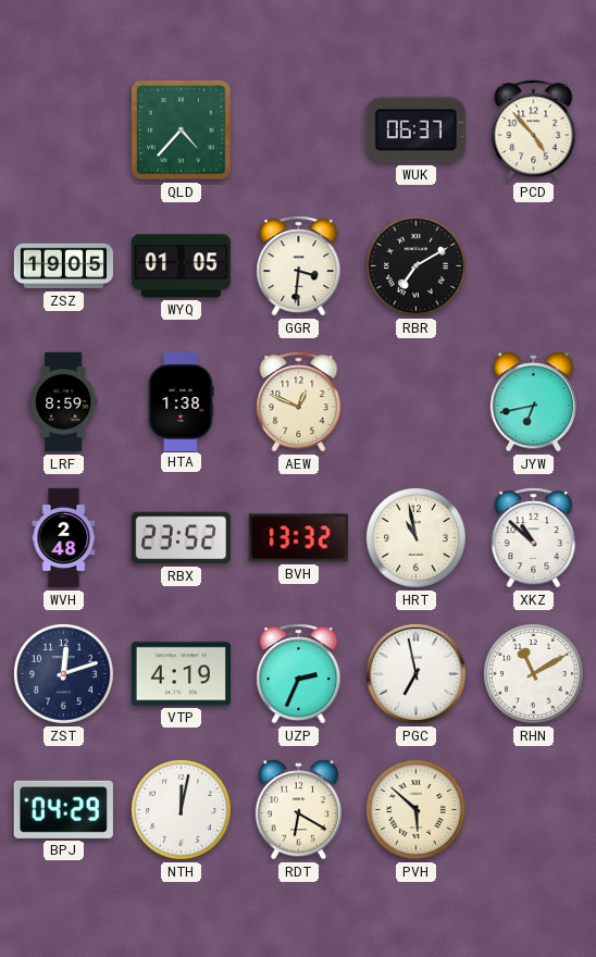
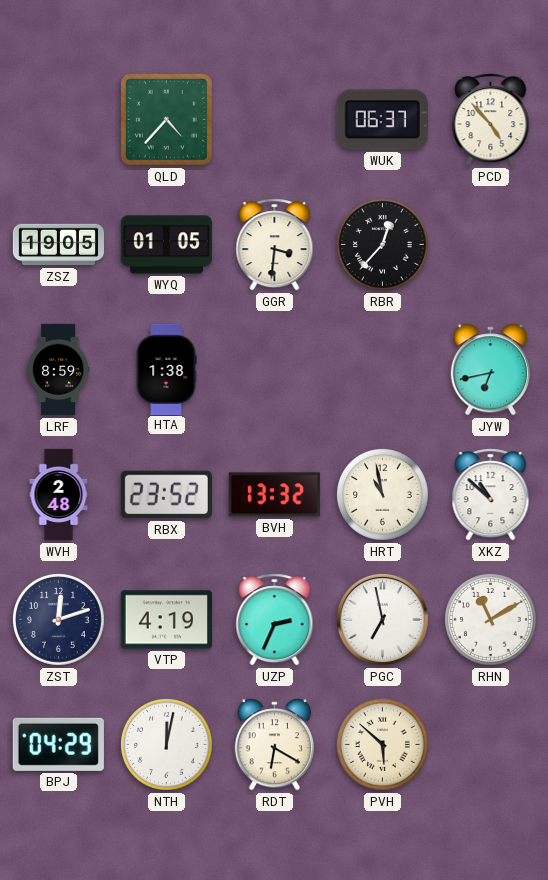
RBR: 7:10 -> 12:37
AEW: 12:49 -> none
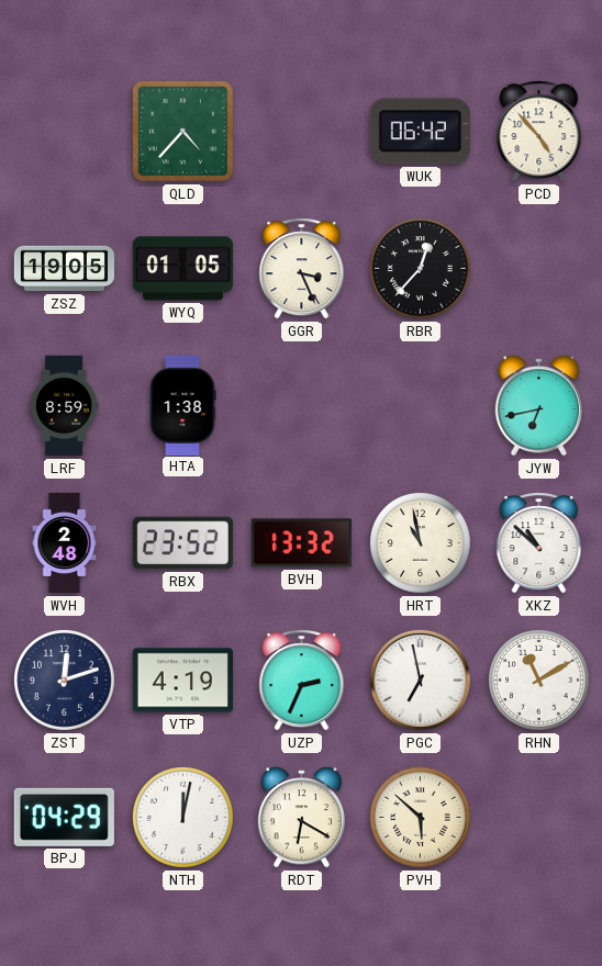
WUK: 06:37 -> 06:42
GGR: 3:31 -> 3:26
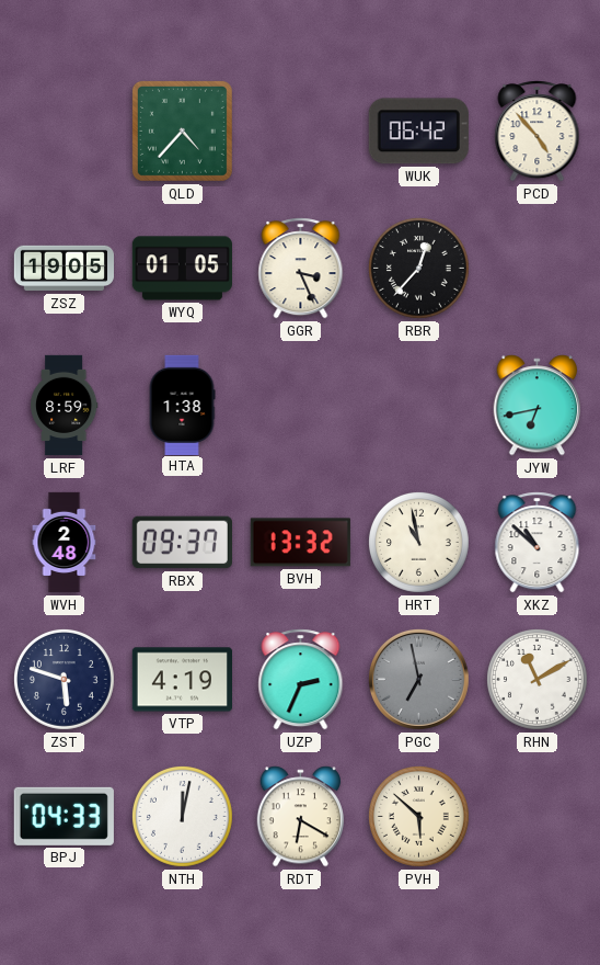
RBX: 23:52 -> 09:37
ZST: 12:12 -> 5:48
PGC dial: white -> grey
BPJ: 04:29 -> 04:33
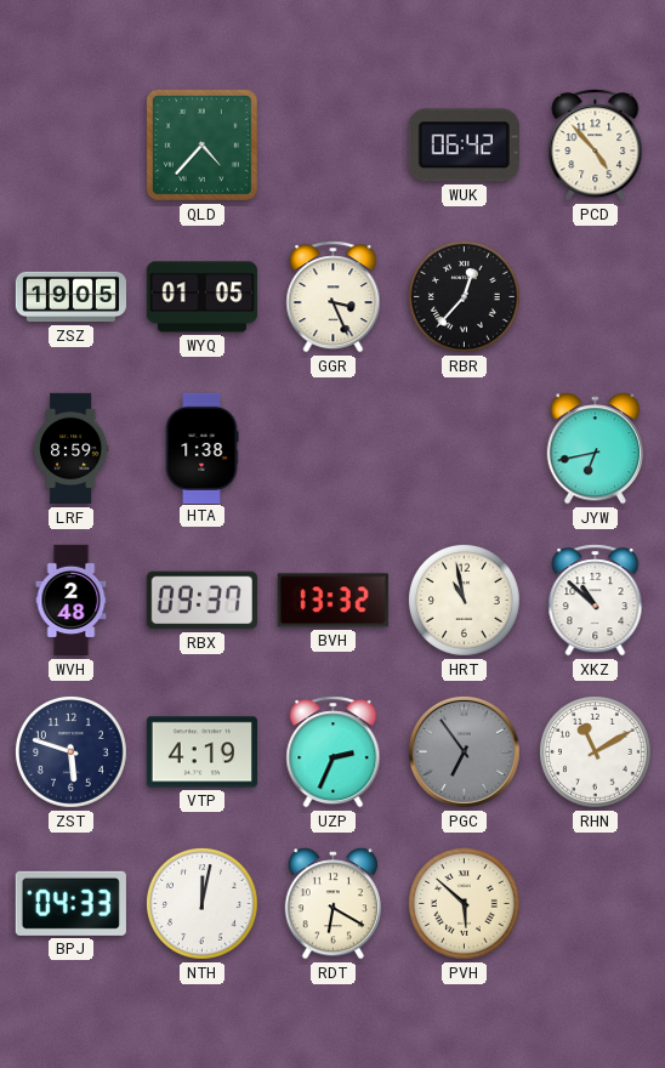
PGC: 6:58 -> 6:54
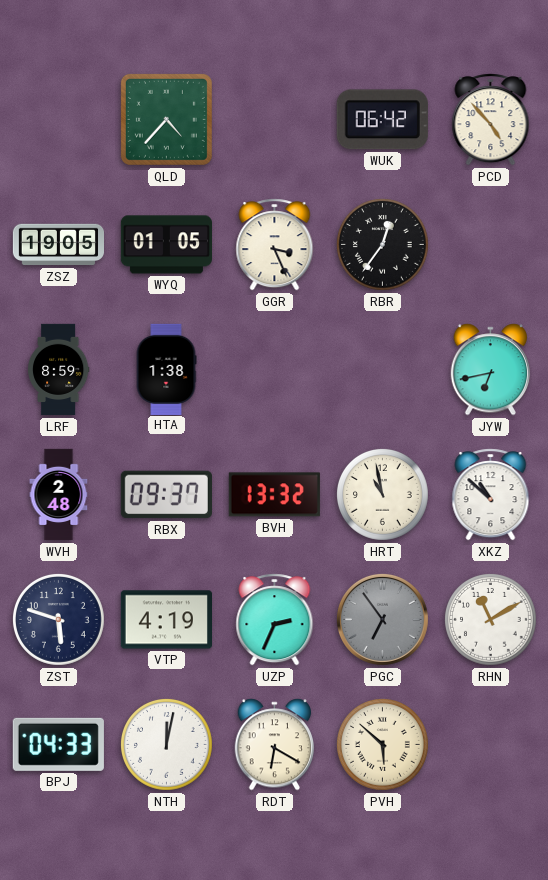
RBR: 12:37 -> 12:36
